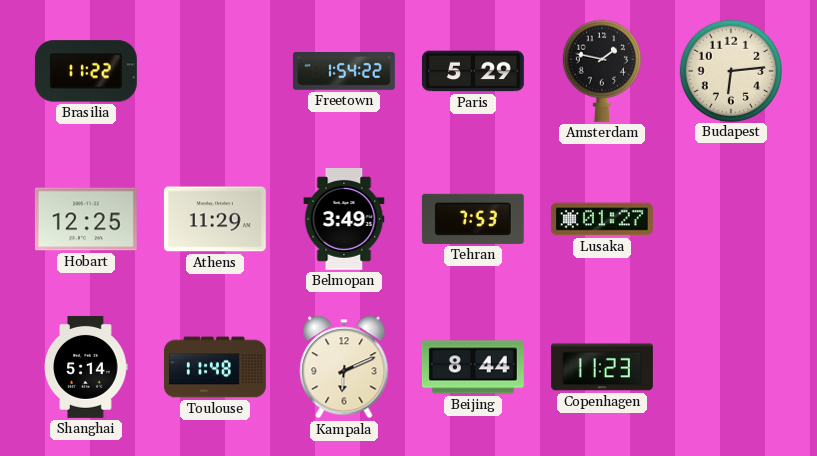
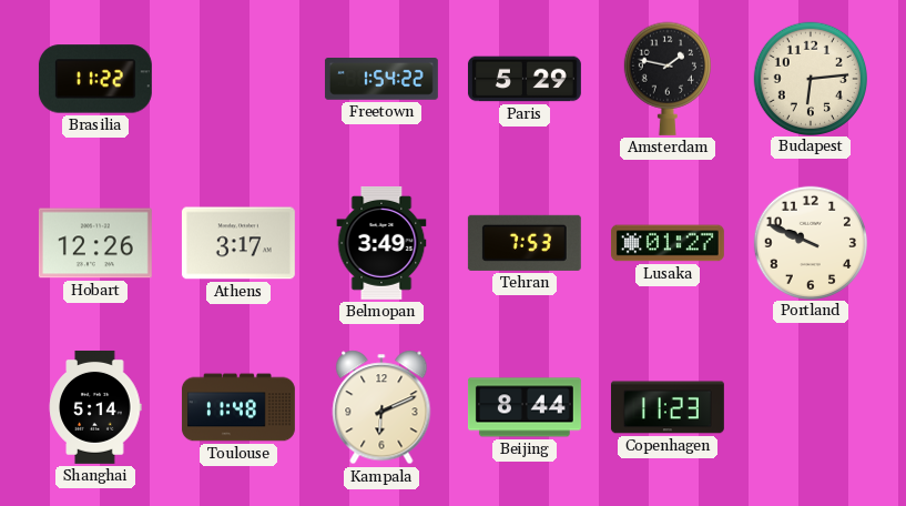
Hobart: 12:25 -> 12:26
Athens: 11:29 -> 3:17
Portland: none -> 9:49
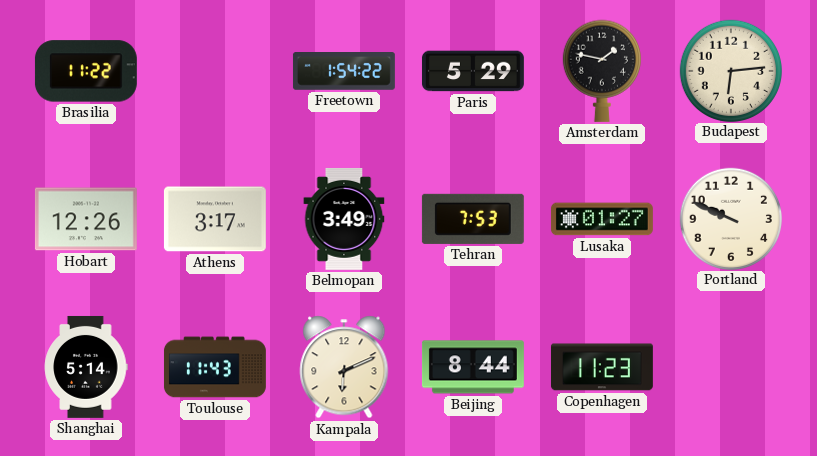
Toulouse: 11:48 -> 11:43
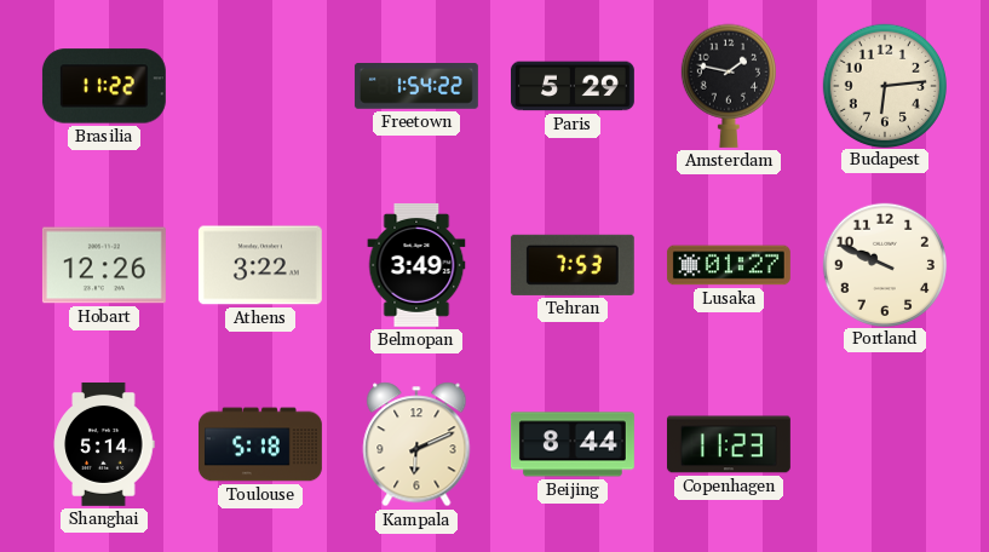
Athens: 3:17 -> 3:22
Toulouse: 11:43 -> 5:18
